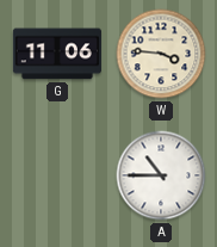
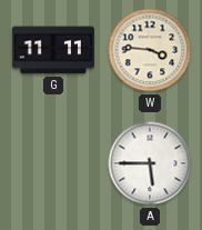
G: 11:06 -> 11:11
A: 10:45 -> 5:45
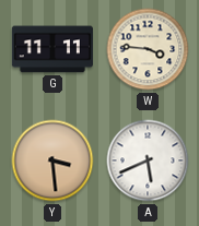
Y: none -> 3:29
A: 5:45 -> 5:41
